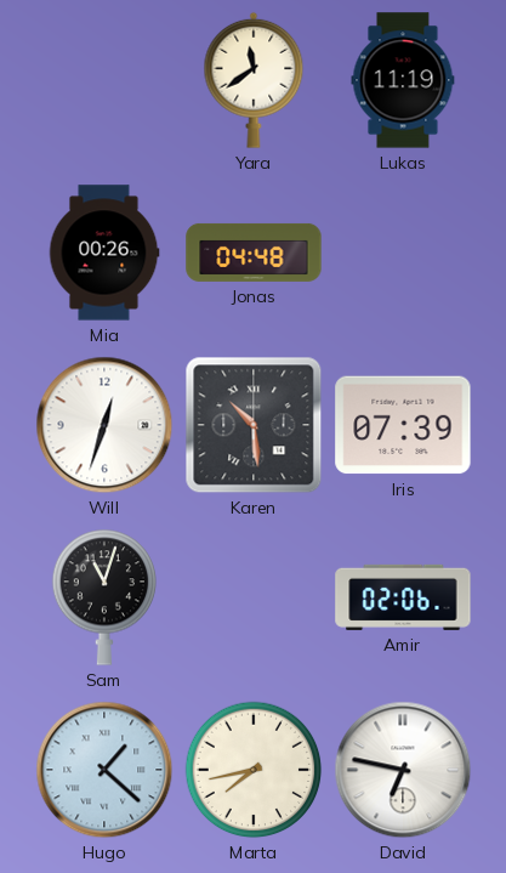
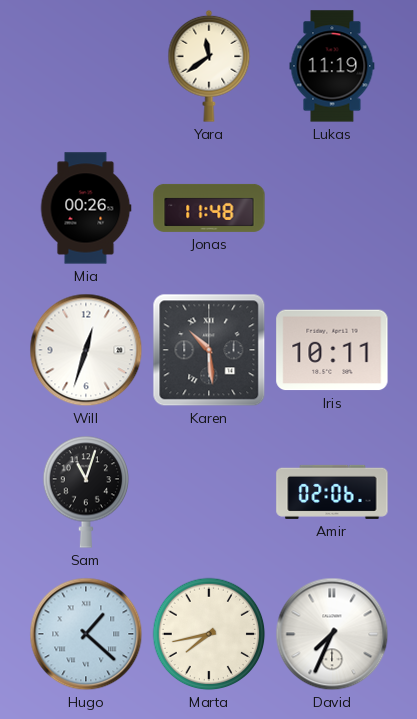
Jonas: 04:48 -> 11:48
Iris: 07:39 -> 10:11
David: 6:47 -> 7:34
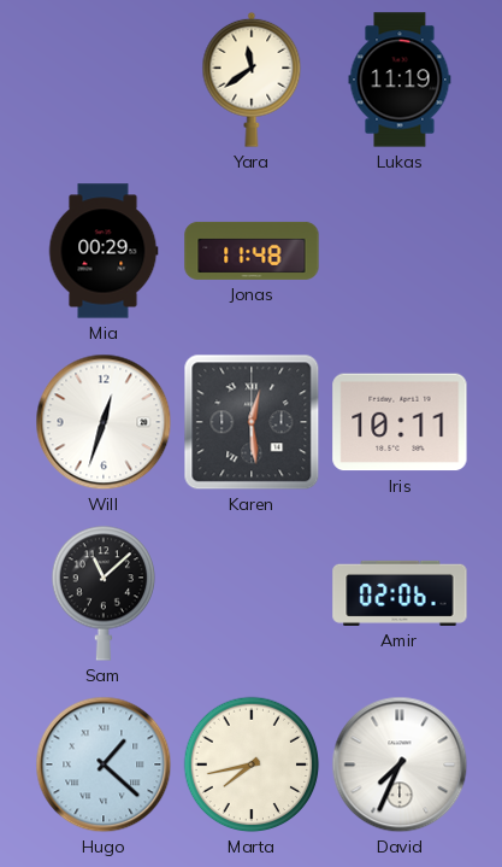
Mia: 00:26 -> 00:29
Karen: 10:29 -> 12:29
Sam: 11:03 -> 11:08
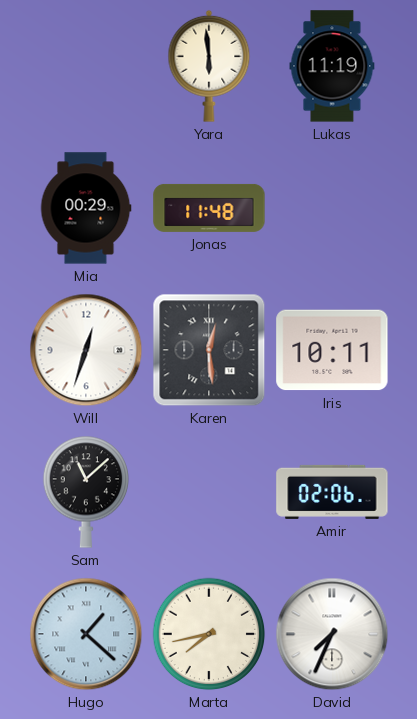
Yara: 11:39 -> 5:59
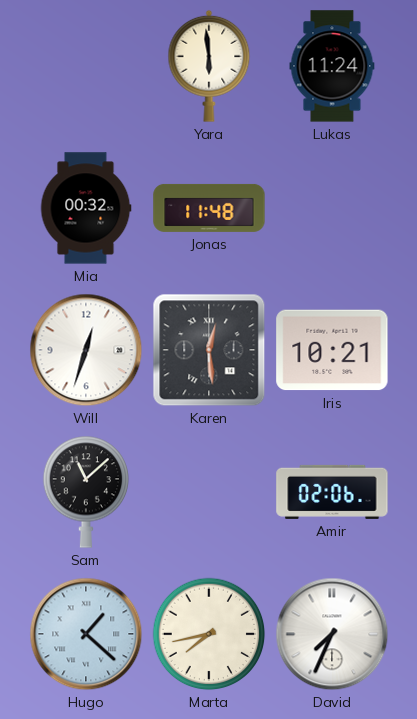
Lukas: 11:19 -> 11:24
Mia: 00:29 -> 00:32
Iris: 10:11 -> 10:21
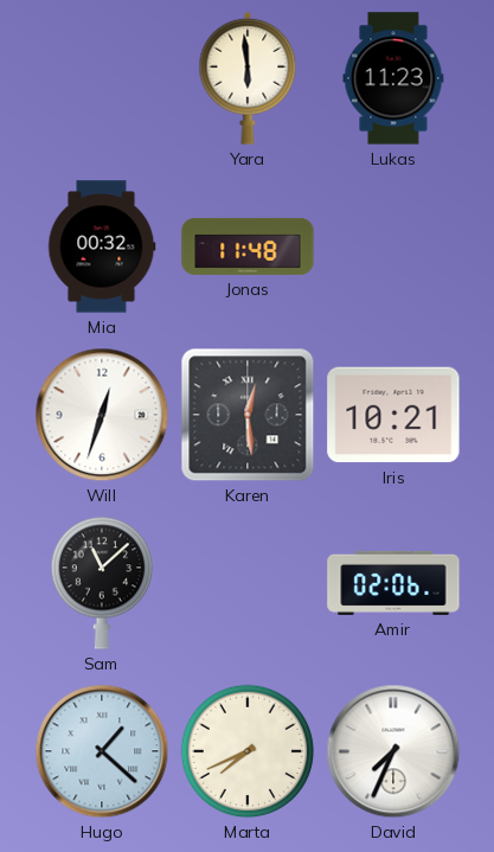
Lukas: 11:24 -> 11:23
Marta: 7:43 -> 7:41
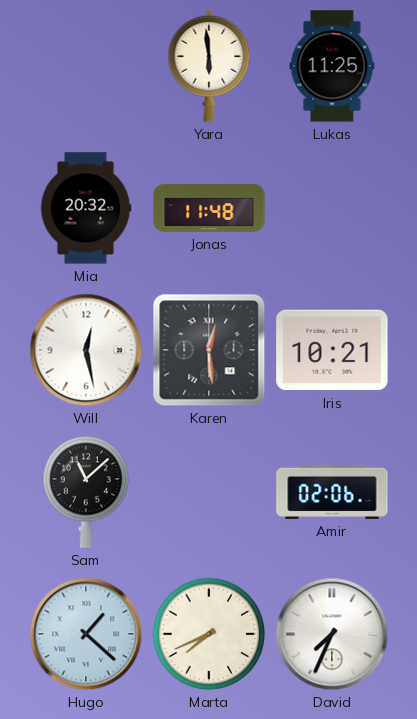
Lukas: 11:23 -> 11:25
Mia: 00:32 -> 20:32
Will: 12:33 -> 12:28
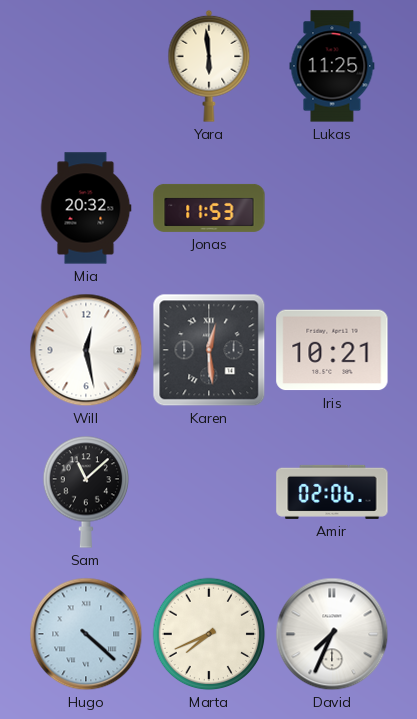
Jonas: 11:48 -> 11:53
Hugo: 1:22 -> 4:22
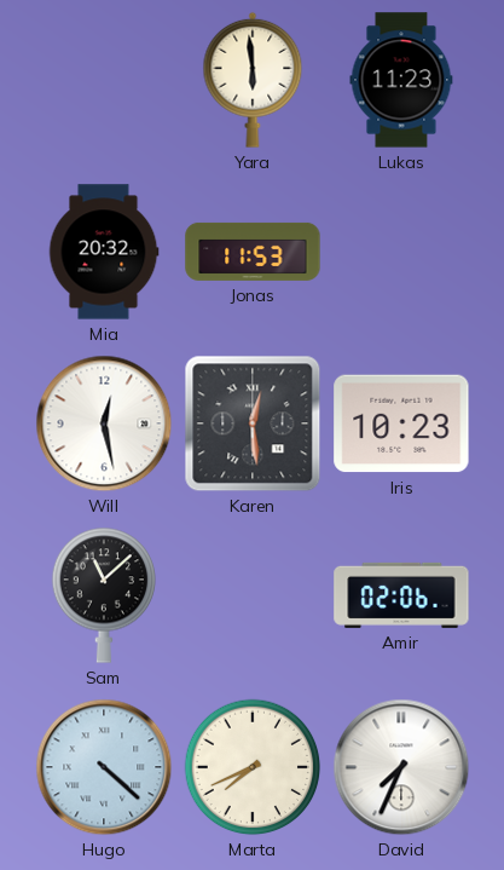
Lukas: 11:25 -> 11:23
Iris: 10:21 -> 10:23
